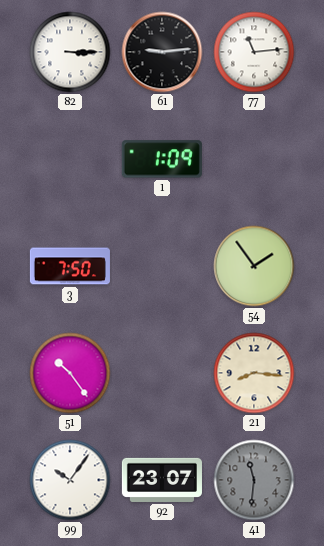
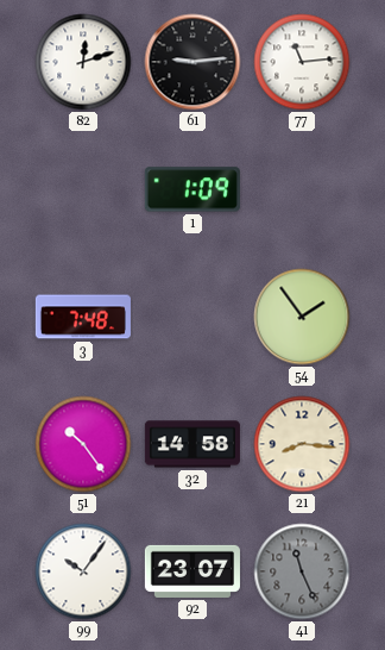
82: 3:15 -> 12:12
3: 7:50 -> 7:48
32: none -> 14:58
41: 11:31 -> 11:26
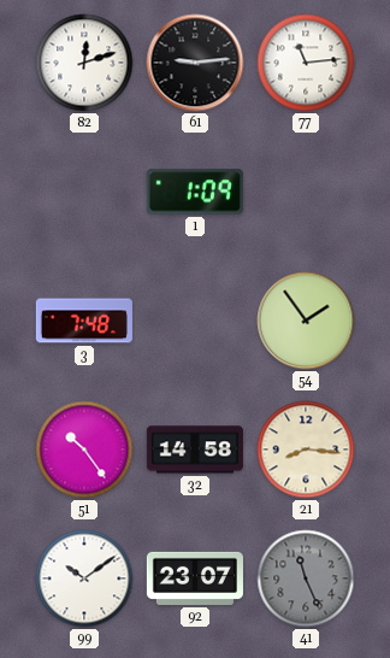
99: 10:06 -> 10:09
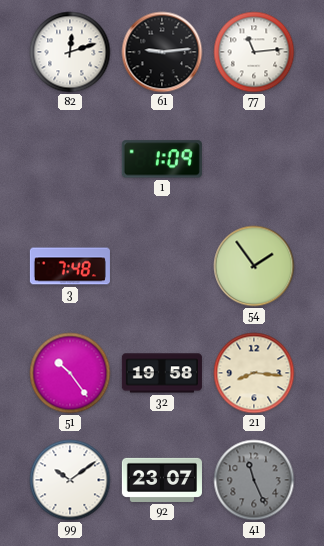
32: 14:58 -> 19:58
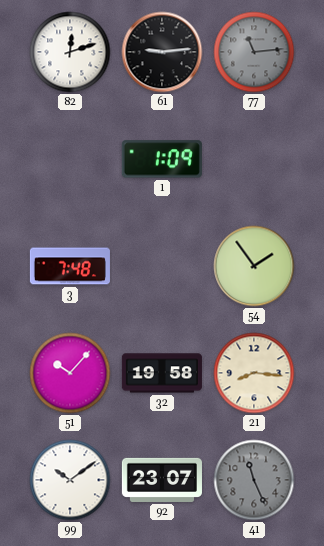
77 dial: white -> grey
51: 10:24 -> 10:07
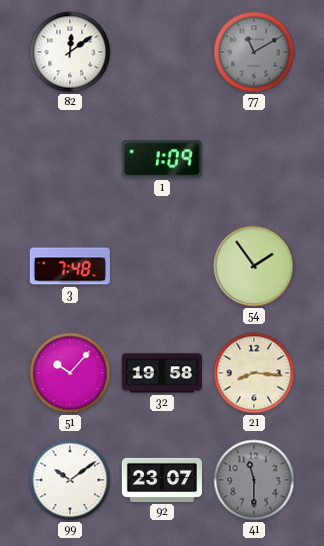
82: 12:12 -> 12:09
61: 9:14 -> none
77: 11:14 -> 11:10
41: 11:26 -> 11:30
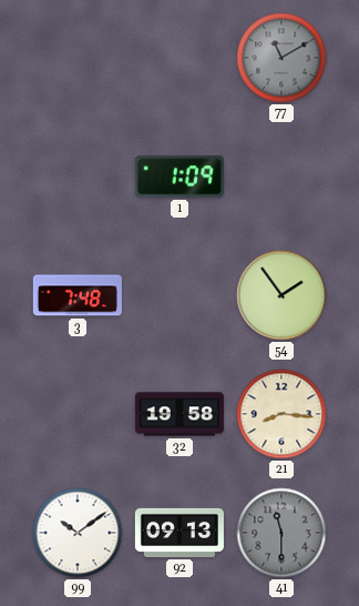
82: 12:09 -> none
51: 10:07 -> none
92: 23:07 -> 09:13
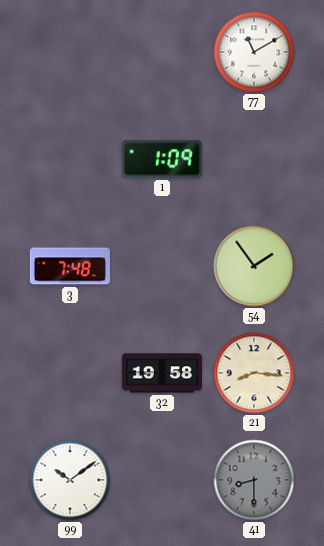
77 dial: grey -> white
92: 09:13 -> none
41: 11:30 -> 8:30
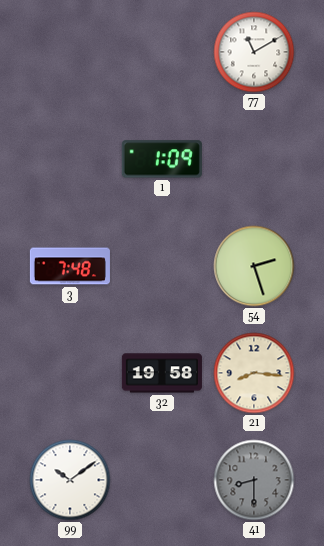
54: 1:54 -> 2:27
